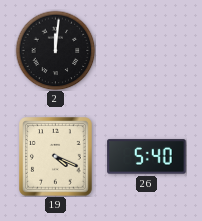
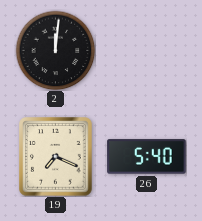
19: 4:19 -> 7:19
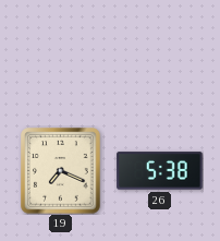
2: 12:01 -> none
26: 5:40 -> 5:38
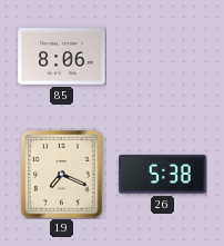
85: none -> 8:06
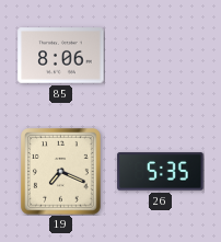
26: 5:38 -> 5:35
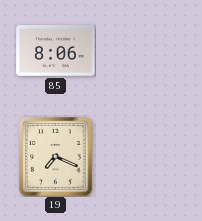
26: 5:35 -> none
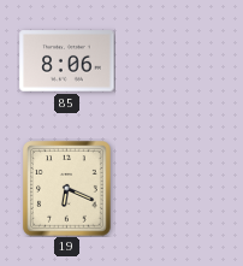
19: 7:19 -> 6:19
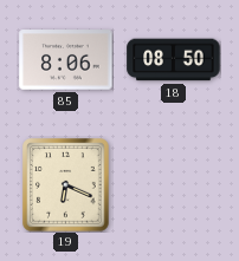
18: none -> 08:50
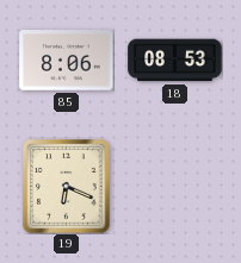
18: 08:50 -> 08:53
